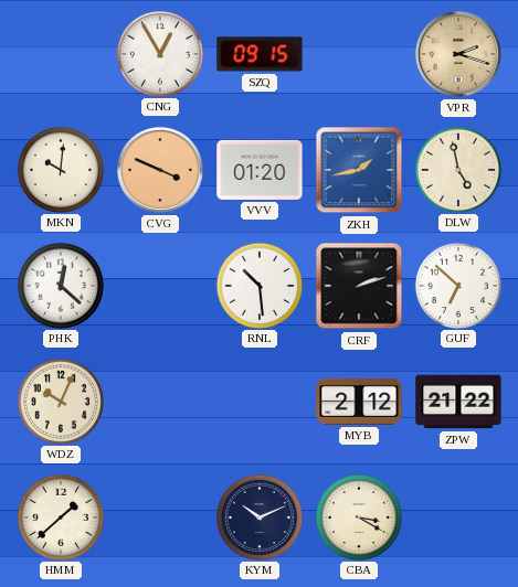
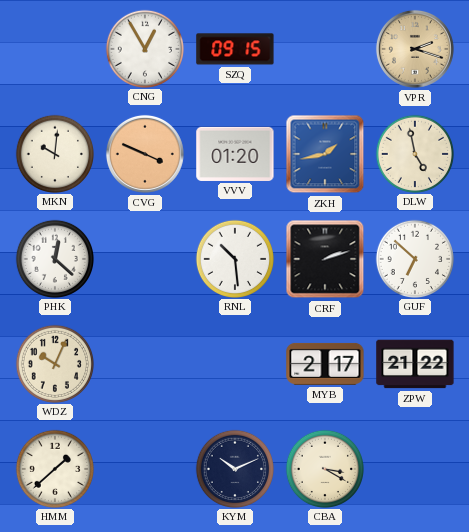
MYB: 2:12 -> 2:17
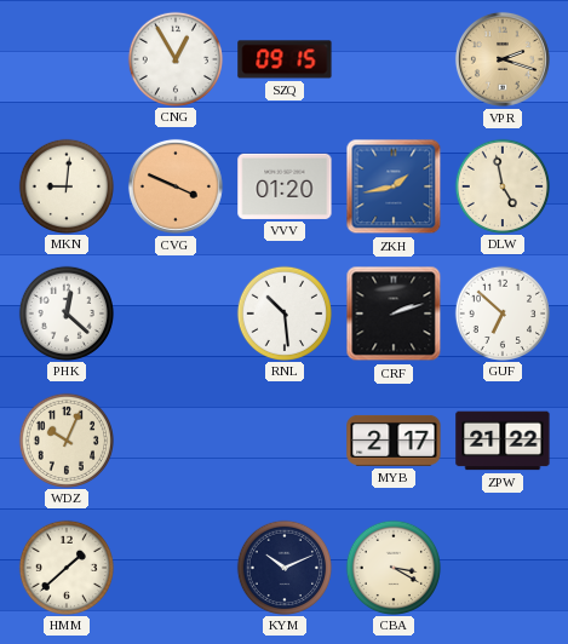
MKN: 10:01 -> 9:01
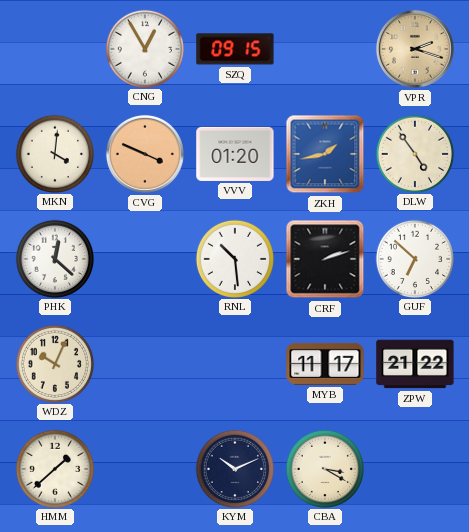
MKN: 9:01 -> 4:01
DLW: 4:58 -> 4:54
MYB: 2:17 -> 11:17
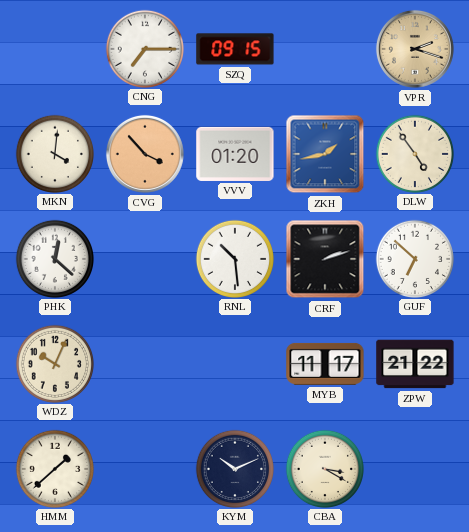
CNG: 12:55 -> 7:15
CVG: 3:49 -> 3:53
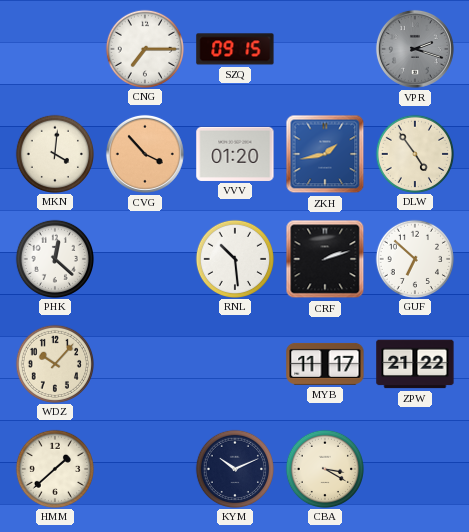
VPR dial: champagne -> grey
WDZ: 10:04 -> 10:07
